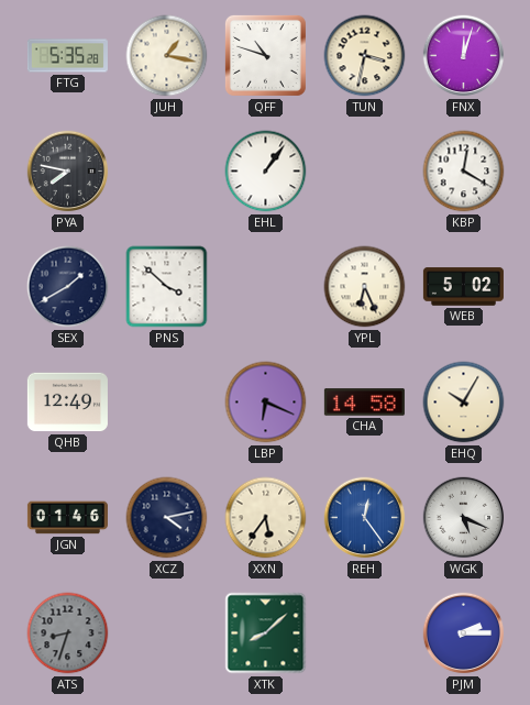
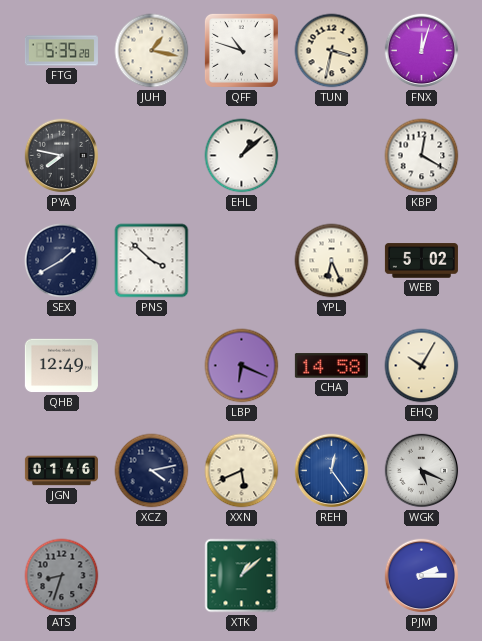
EHL: 1:06 -> 1:08
XXN: 5:36 -> 5:41
XTK: 8:08 -> 1:08
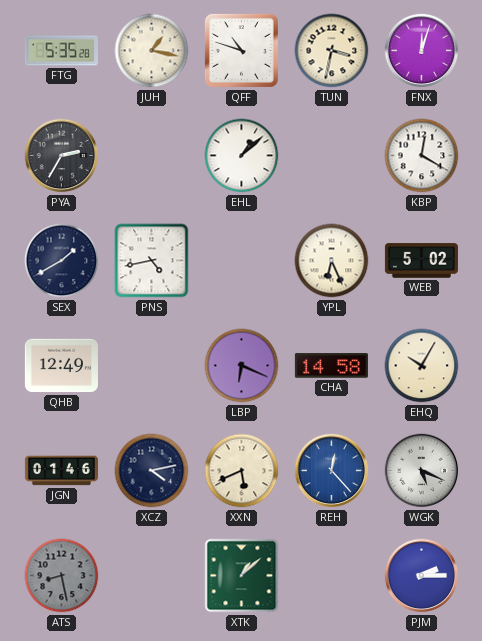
PYA: 7:47 -> 2:35
PNS: 3:52 -> 4:43
REH: 12:24 -> 12:23
ATS: 8:33 -> 8:28
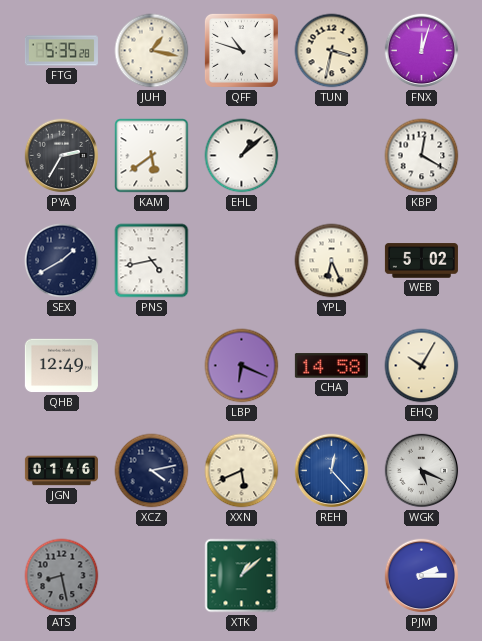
KAM: none -> 5:39
